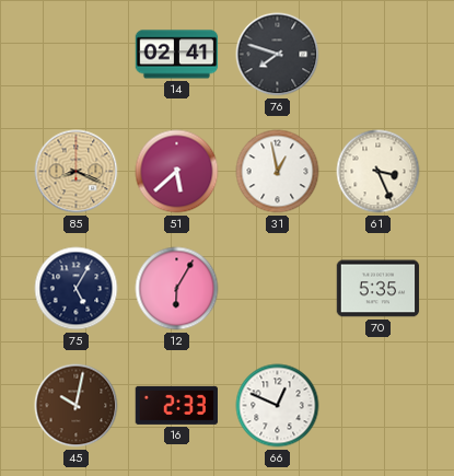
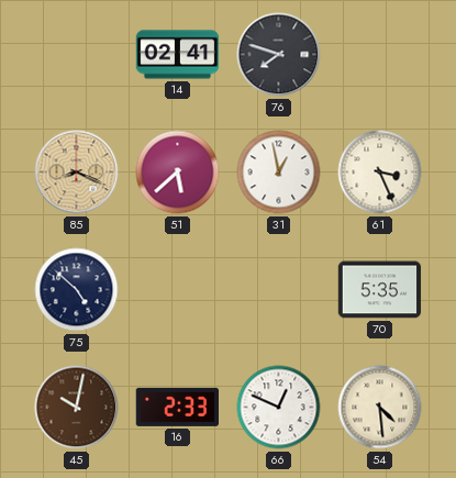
75: 5:05 -> 4:52
12: 6:05 -> none
54: none -> 4:29
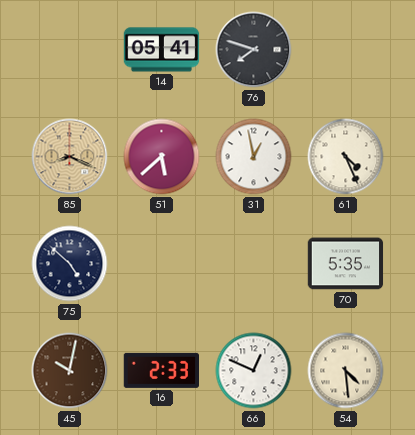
14: 02:41 -> 05:41
61: 3:26 -> 4:26
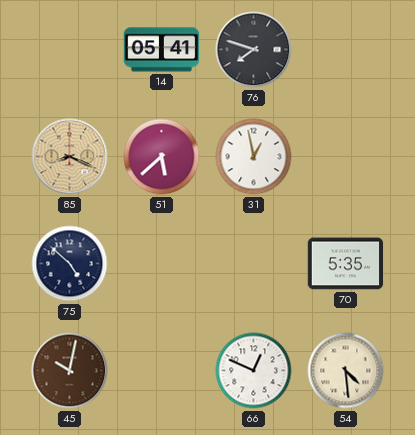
61: 4:26 -> none
16: 2:33 -> none
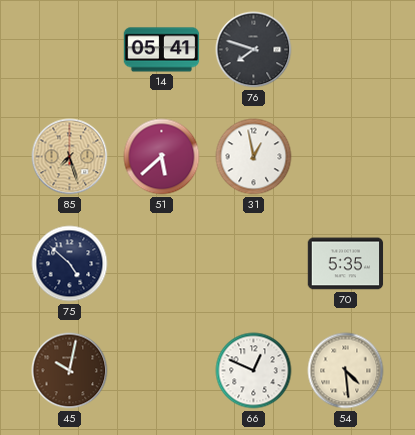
85: 8:19 -> 7:27
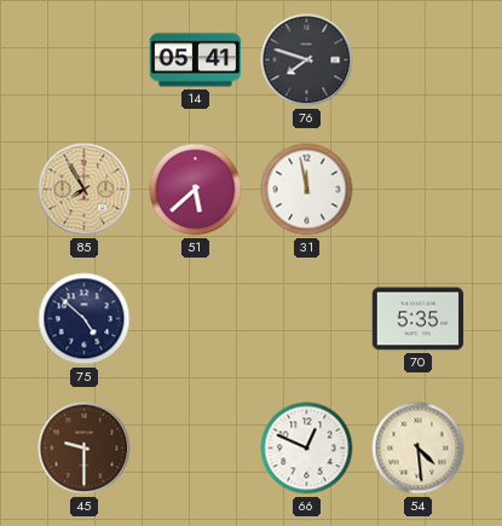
85: 7:27 -> 7:55
31: 12:58 -> 11:58
45: 10:02 -> 9:30
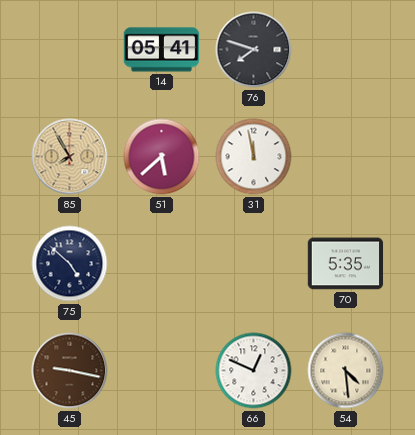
45: 9:30 -> 9:17
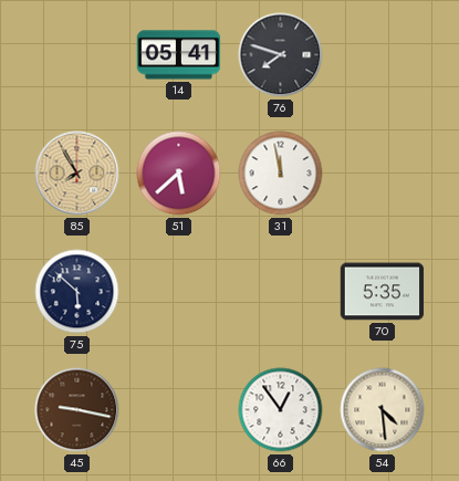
75: 4:52 -> 5:52
66: 12:49 -> 12:54
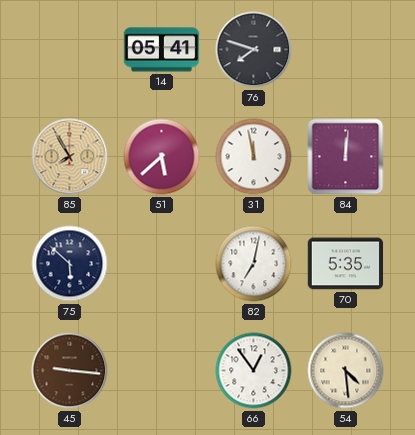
84: none -> 12:01
82: none -> 7:02
45: 9:17 -> 9:16
